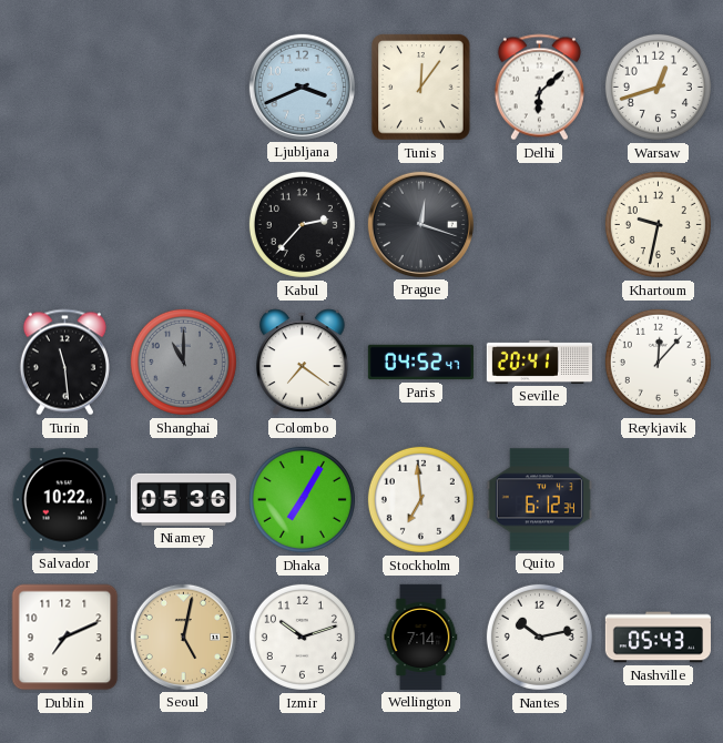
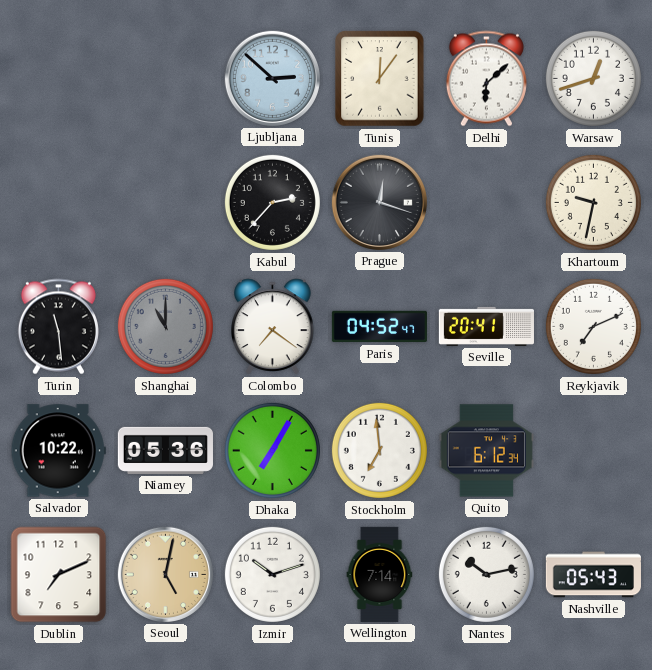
Ljubljana: 3:41 -> 2:52
Reykjavik: 12:07 -> 7:11
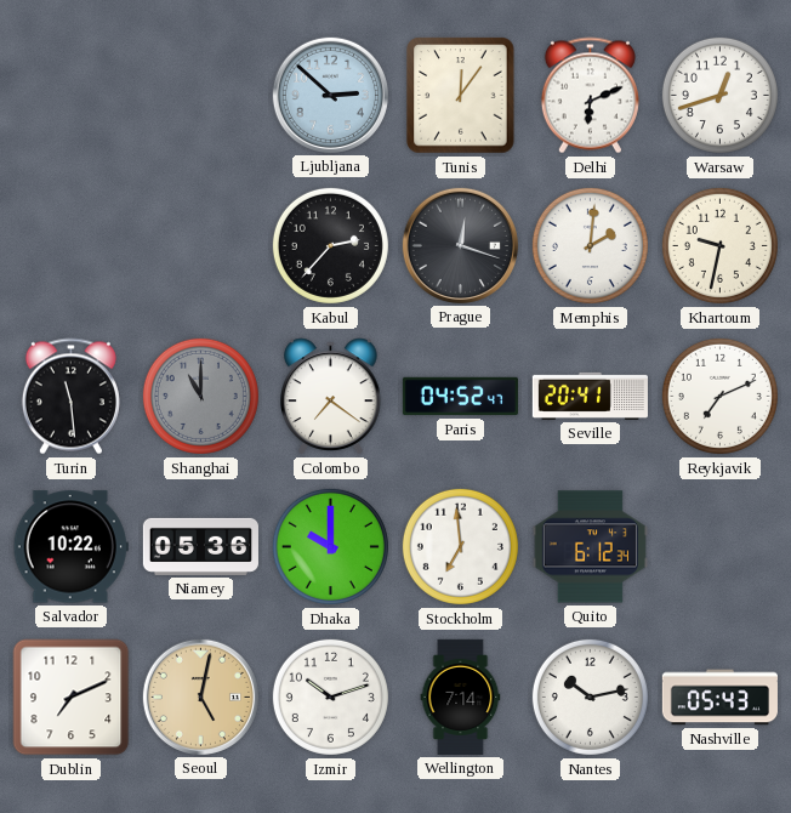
Delhi: 6:08 -> 6:11
Memphis: none -> 2:01
Dhaka: 7:05 -> 10:00
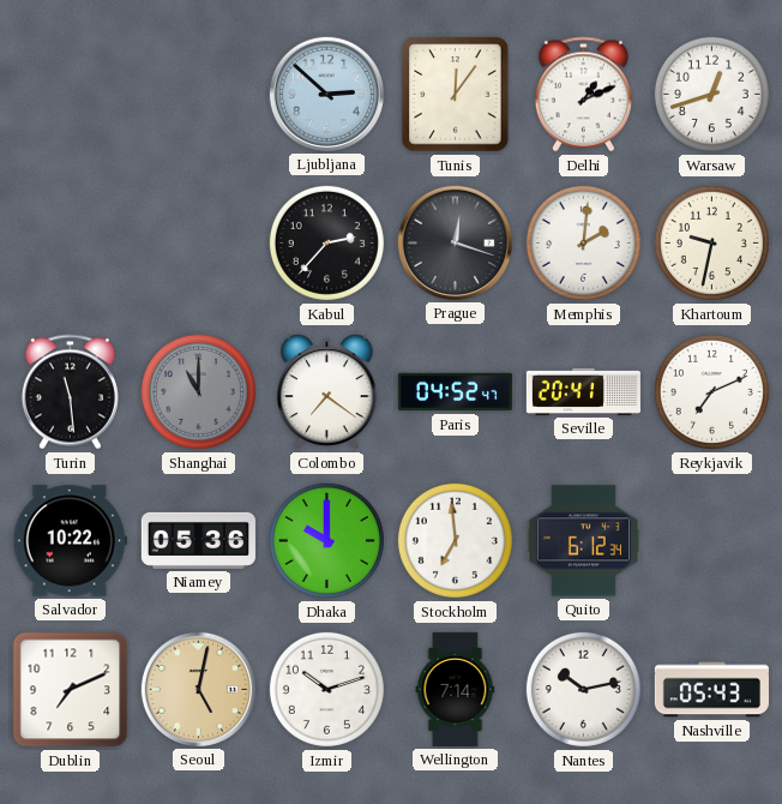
Delhi: 6:11 -> 1:11
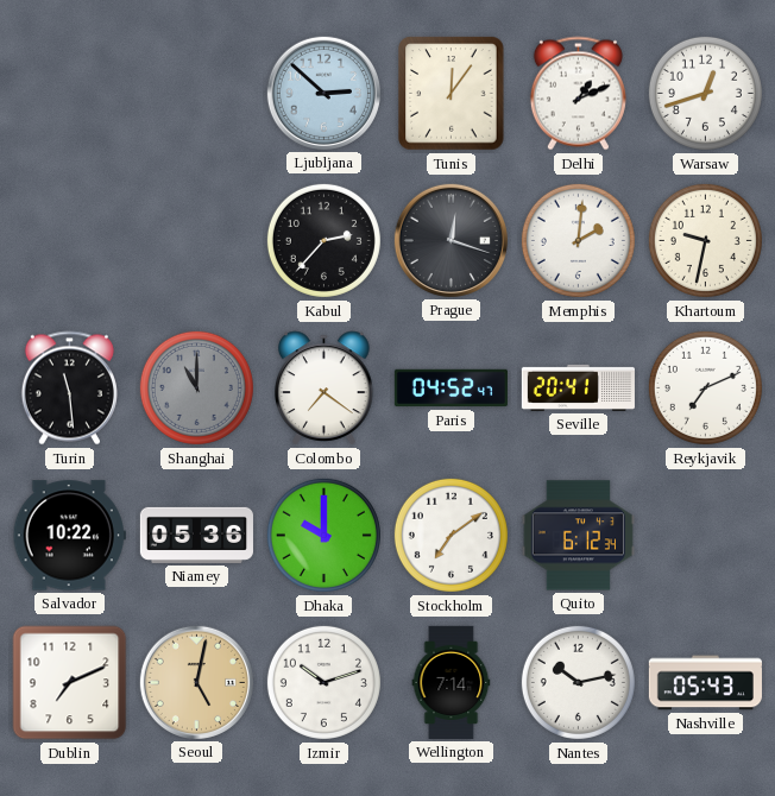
Stockholm: 6:59 -> 7:09
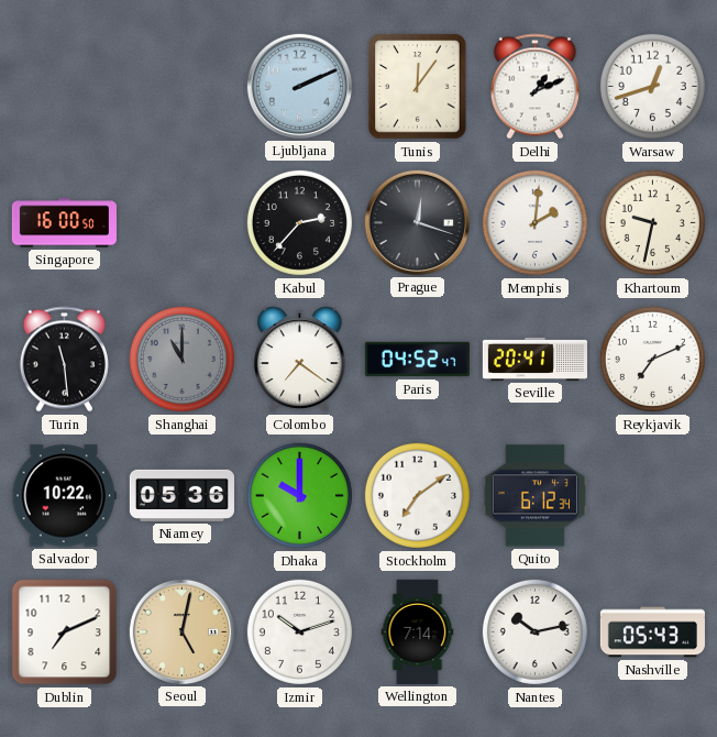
Ljubljana: 2:52 -> 2:11
Singapore: none -> 16:00
